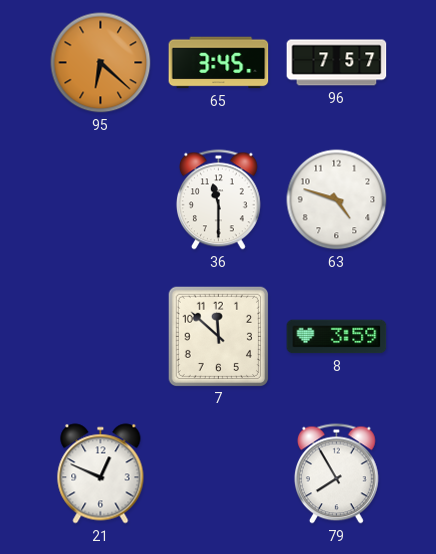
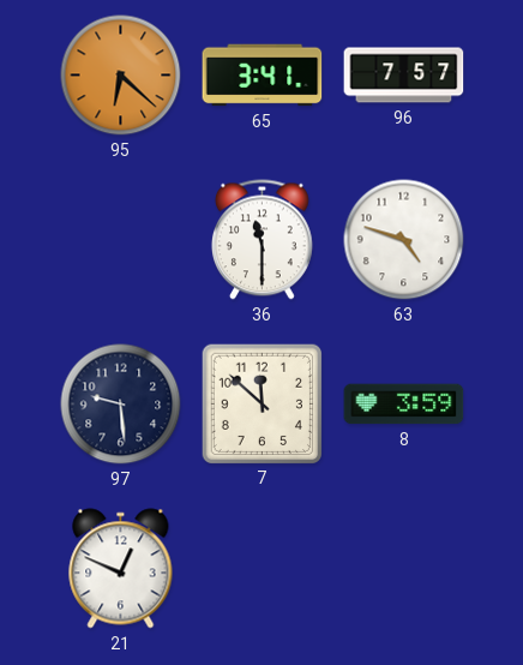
65: 3:45 -> 3:41
97: none -> 9:29
79: 7:55 -> none
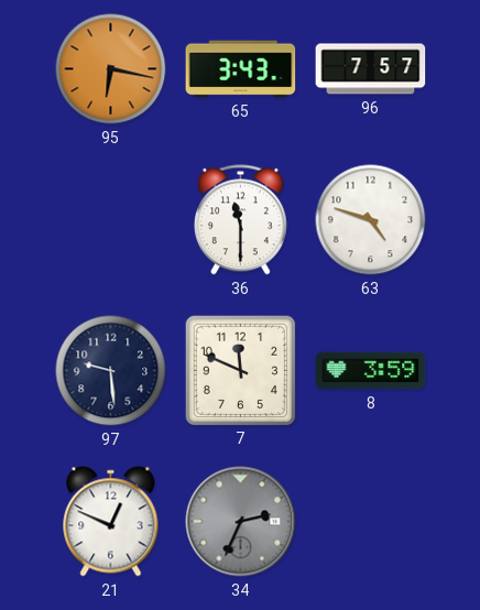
95: 6:22 -> 6:17
65: 3:41 -> 3:43
7: 11:52 -> 11:49
34: none -> 2:34
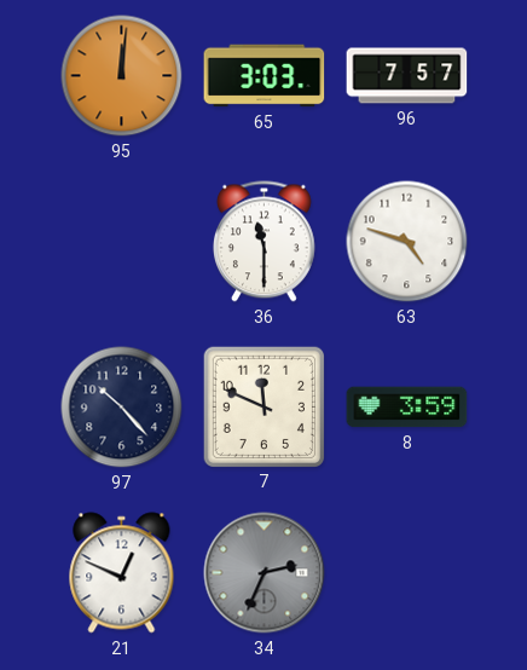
95: 6:17 -> 12:01
65: 3:43 -> 3:03
97: 9:29 -> 10:23
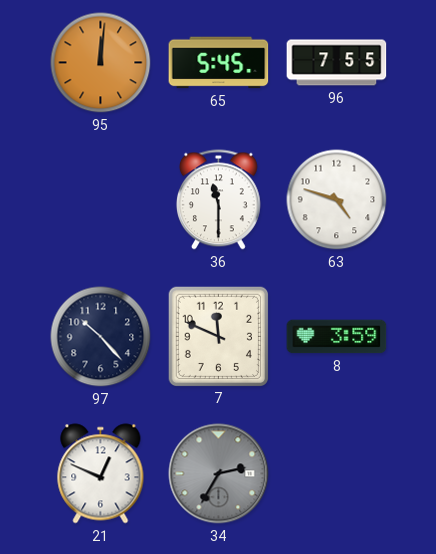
65: 3:03 -> 5:45
96: 7:57 -> 7:55
34: 2:34 -> 2:35
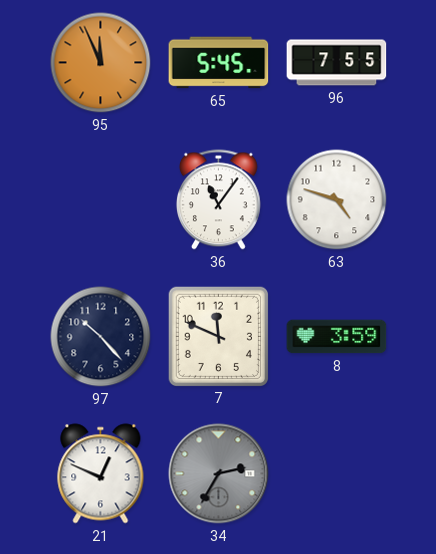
95: 12:01 -> 11:56
36: 11:30 -> 11:06
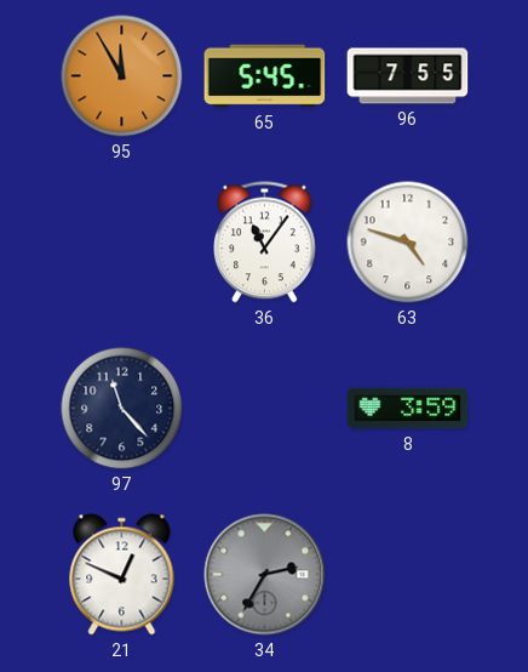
95: 11:56 -> 11:55
97: 10:23 -> 11:23
7: 11:49 -> none
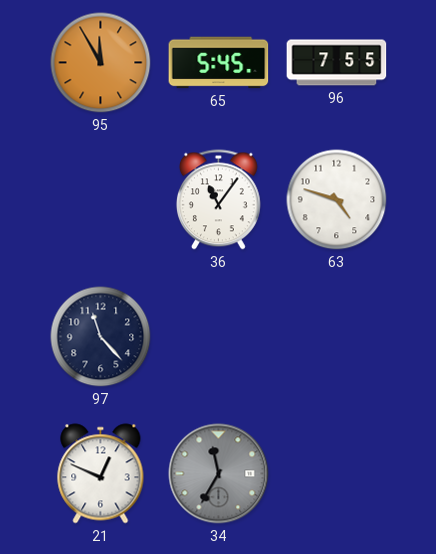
8: 3:59 -> none
34: 2:35 -> 11:35
